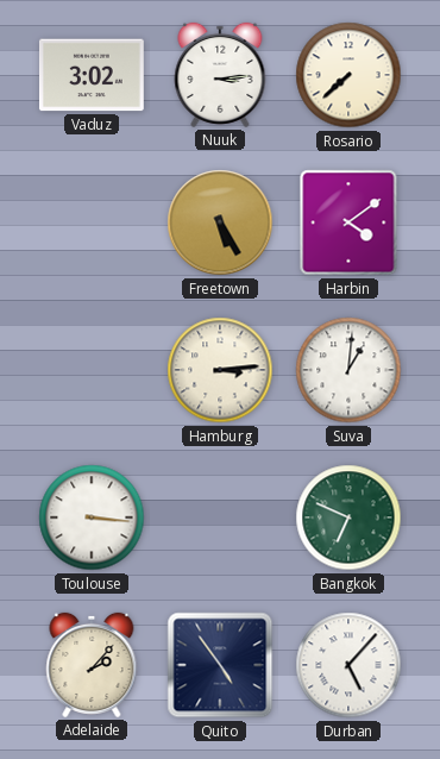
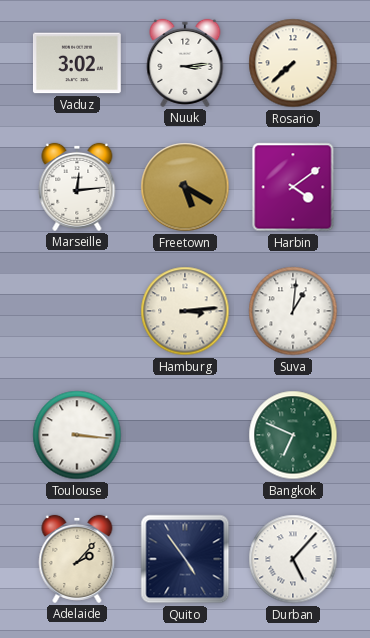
Marseille: none -> 12:14
Freetown: 5:25 -> 5:20
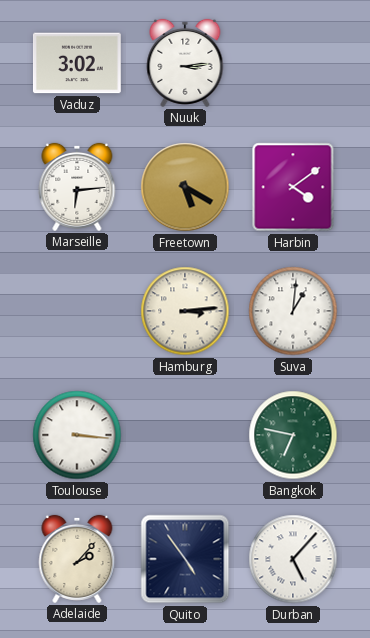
Rosario: 7:38 -> none
Marseille: 12:14 -> 6:14
Bangkok: 6:49 -> 6:47
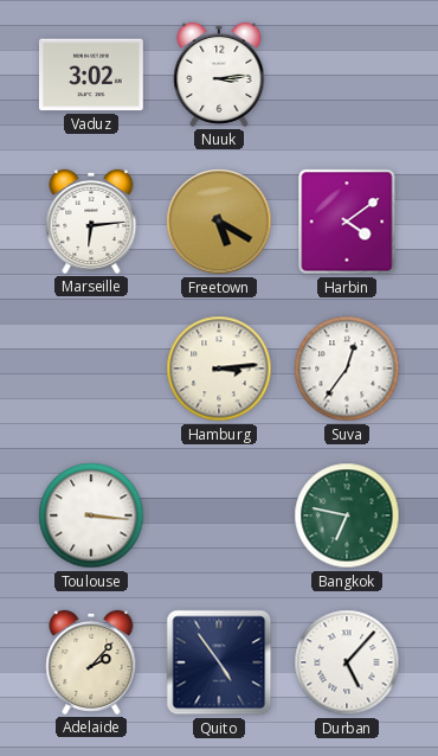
Suva: 1:01 -> 12:36
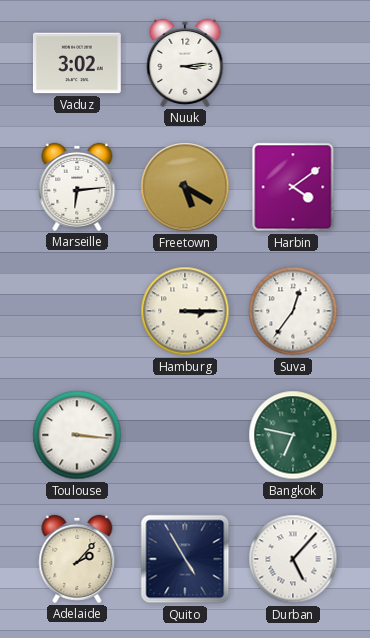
Hamburg: 3:14 -> 3:15
Quito: 4:54 -> 4:55
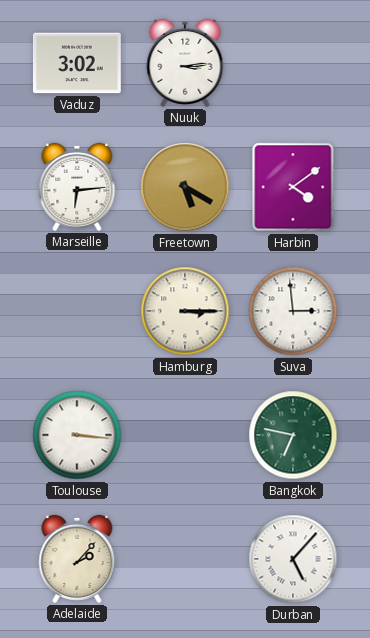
Suva: 12:36 -> 2:59
Quito: 4:55 -> none
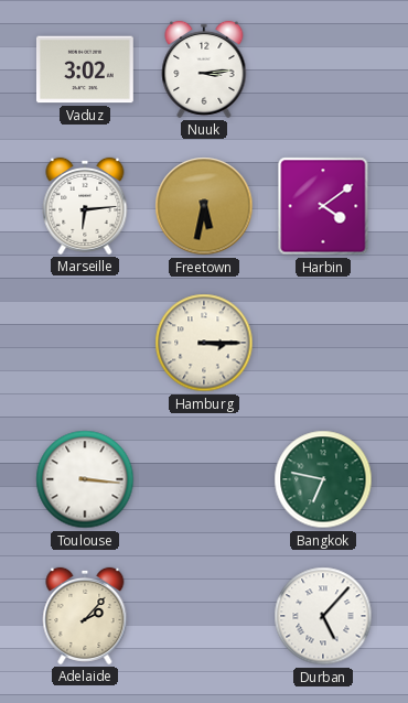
Freetown: 5:20 -> 5:32
Suva: 2:59 -> none
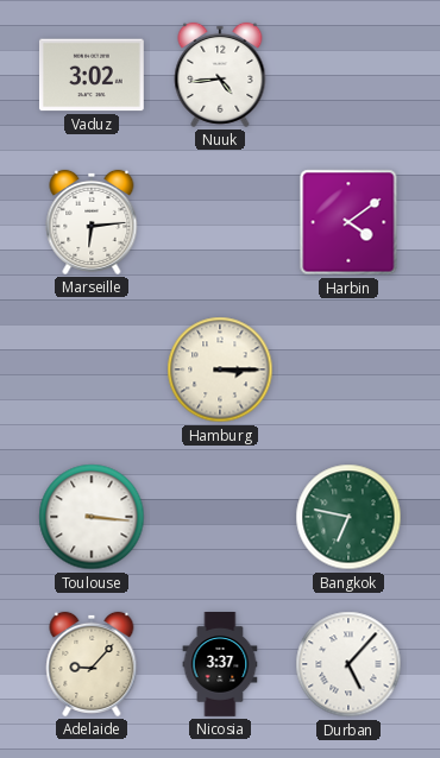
Nuuk: 3:14 -> 4:44
Freetown: 5:32 -> none
Adelaide: 2:07 -> 9:07
Nicosia: none -> 3:37
